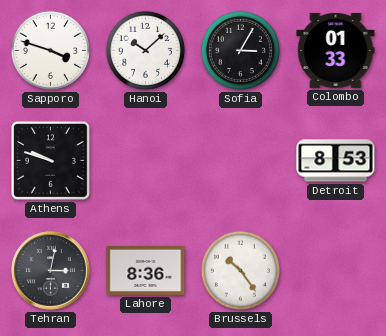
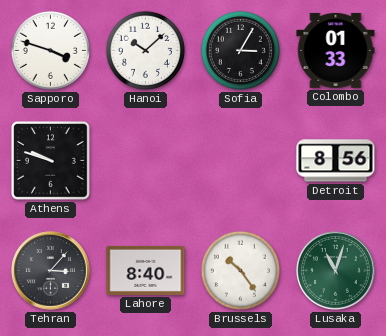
Detroit: 8:53 -> 8:56
Tehran: 3:02 -> 3:07
Lahore: 8:36 -> 8:40
Lusaka: none -> 11:03
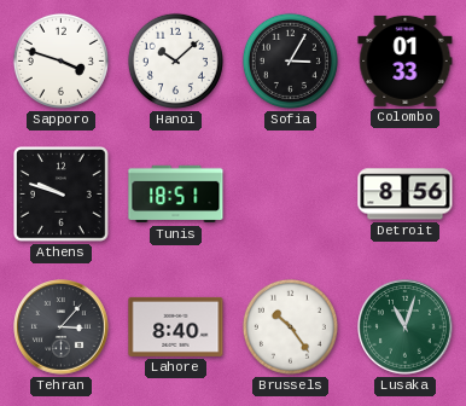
Tunis: none -> 18:51
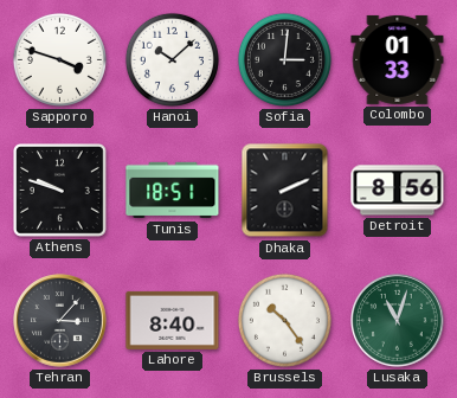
Sofia: 3:05 -> 3:01
Dhaka: none -> 2:11
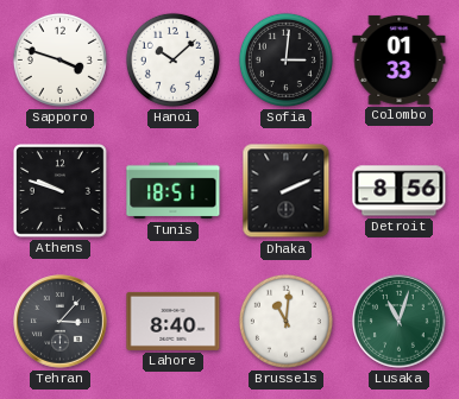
Brussels: 10:24 -> 11:01
